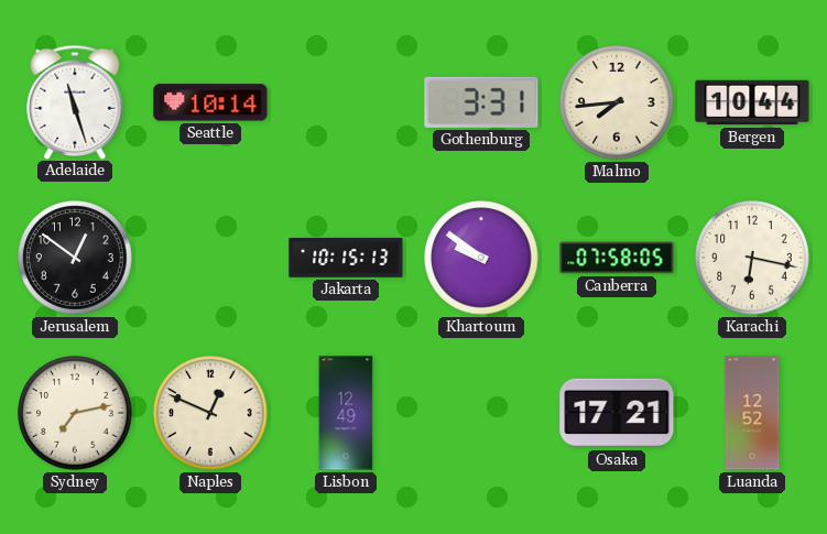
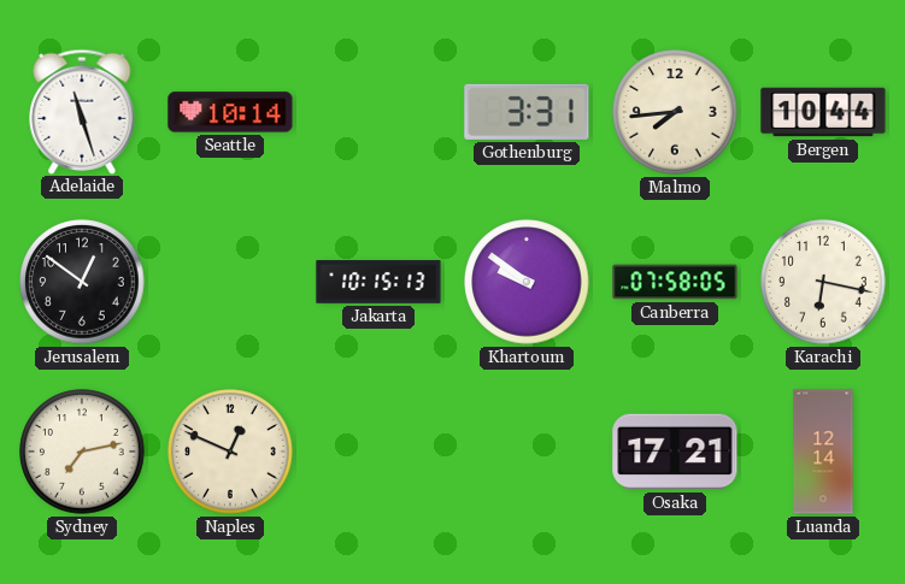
Lisbon: 12:49 -> none
Luanda: 12:52 -> 12:14
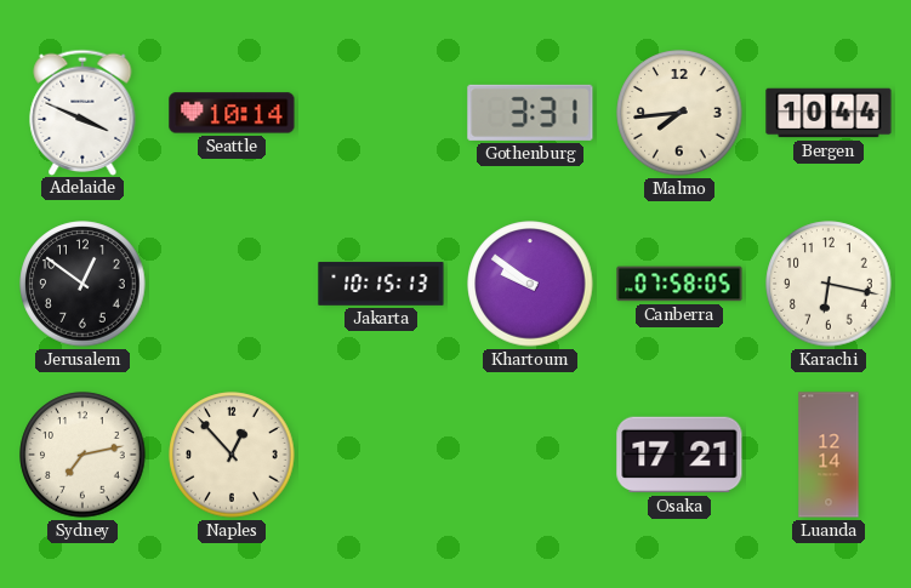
Adelaide: 11:27 -> 3:49
Naples: 12:49 -> 12:53
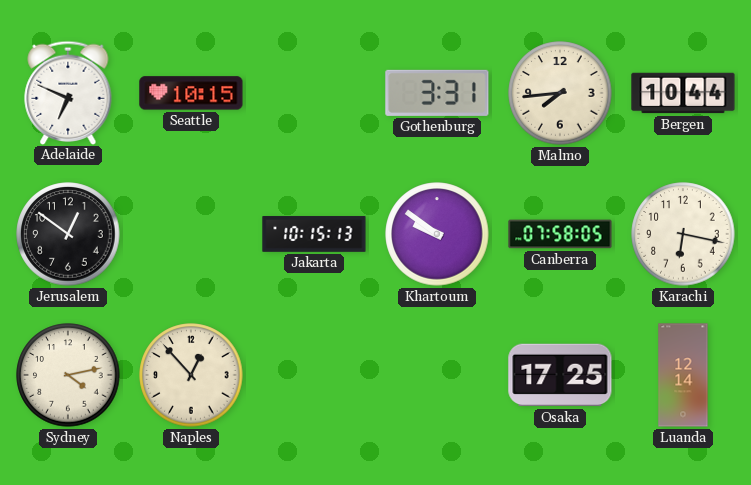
Adelaide: 3:49 -> 6:49
Seattle: 10:14 -> 10:15
Sydney: 7:13 -> 4:13
Osaka: 17:21 -> 17:25
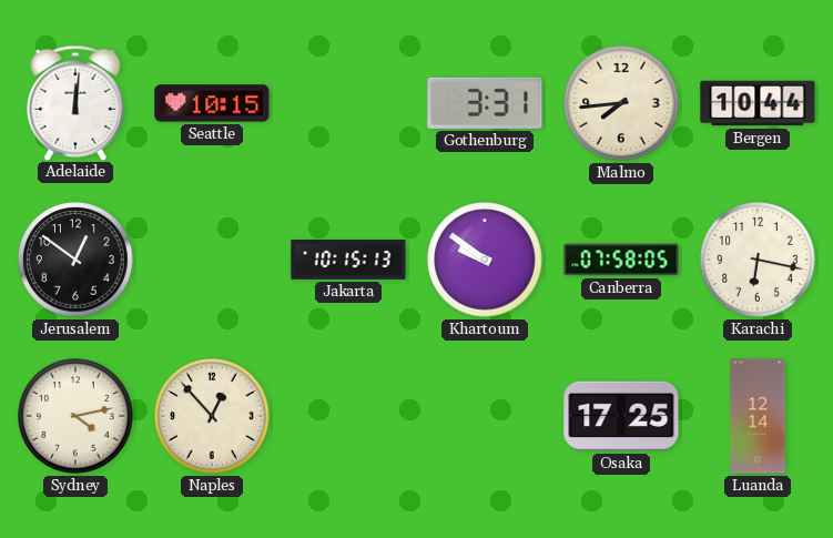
Adelaide: 6:49 -> 12:01
